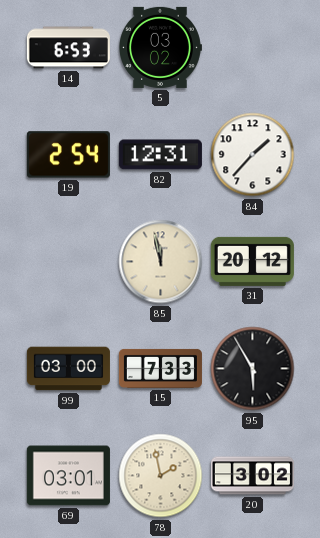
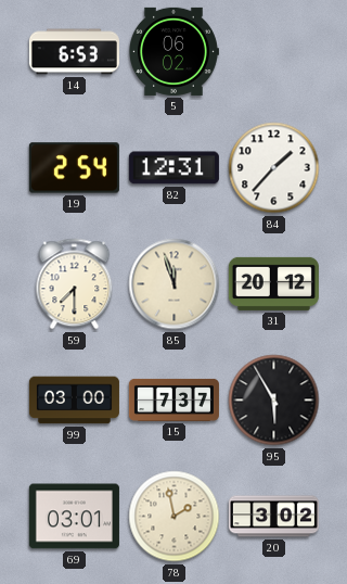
5: 03:02 -> 06:02
59: none -> 7:30
85: 11:58 -> 11:57
15: 7:33 -> 7:37
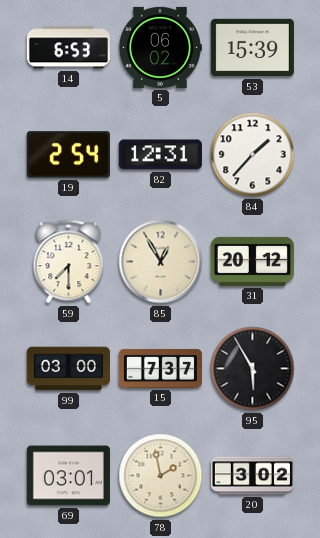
53: none -> 15:39
85: 11:57 -> 12:55
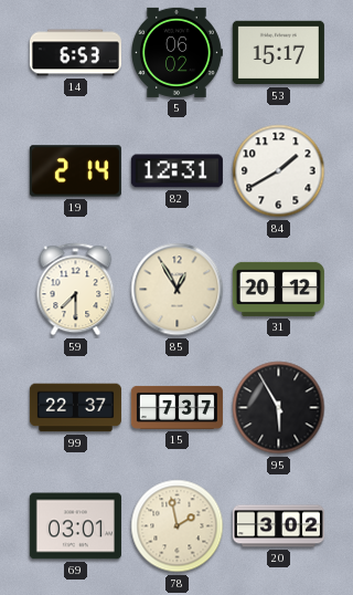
53: 15:39 -> 15:17
19: 2:54 -> 2:14
84: 1:37 -> 1:40
99: 03:00 -> 22:37
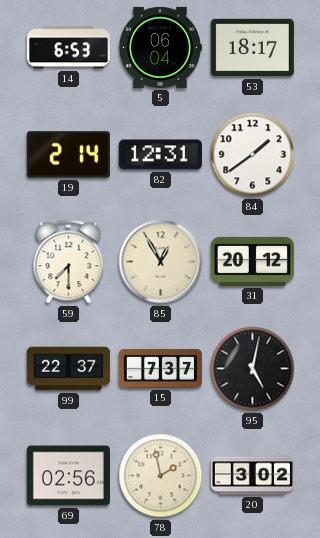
5: 06:02 -> 06:04
53: 15:17 -> 18:17
84: 1:40 -> 1:39
95: 5:55 -> 5:02
69: 03:01 -> 02:56
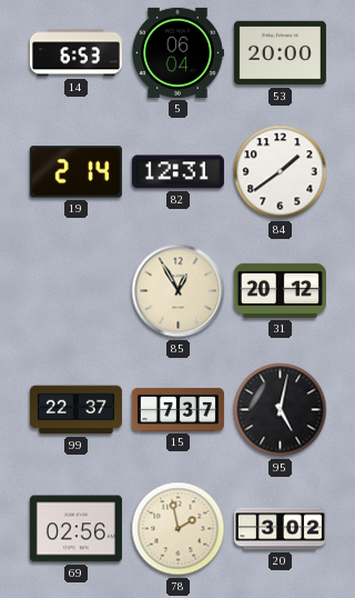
53: 18:17 -> 20:00
59: 7:30 -> none
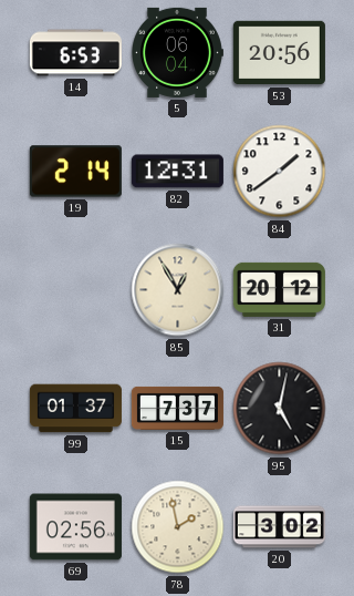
53: 20:00 -> 20:56
99: 22:37 -> 01:37
